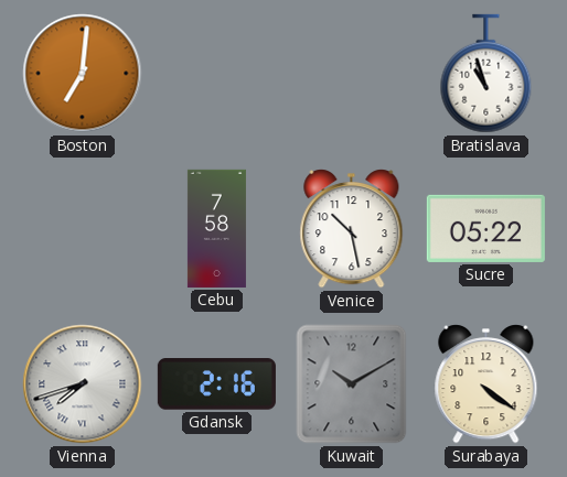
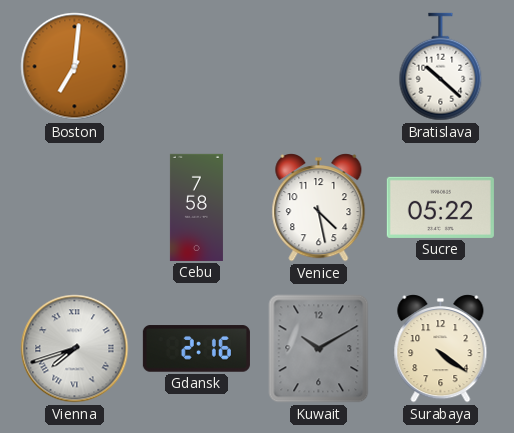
Bratislava: 10:57 -> 10:22
Venice: 10:28 -> 4:28
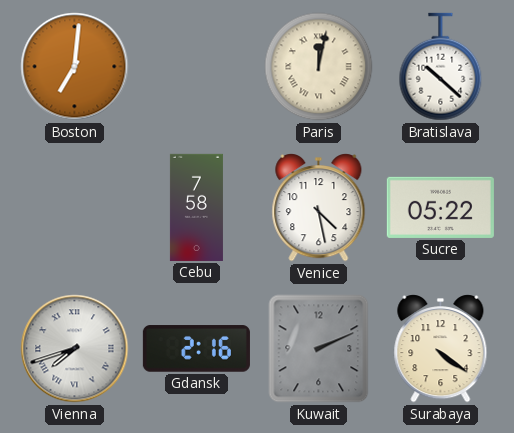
Paris: none -> 12:02
Kuwait: 10:10 -> 2:11
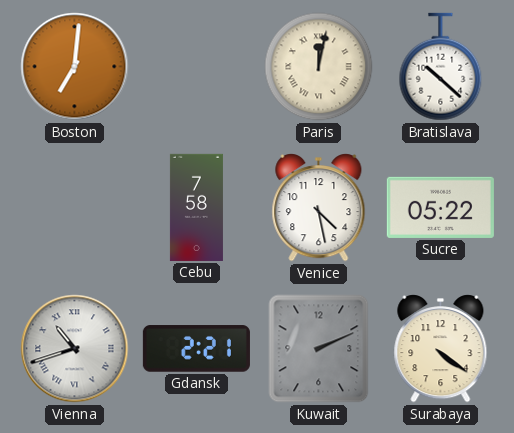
Vienna: 7:42 -> 10:42
Gdansk: 2:16 -> 2:21
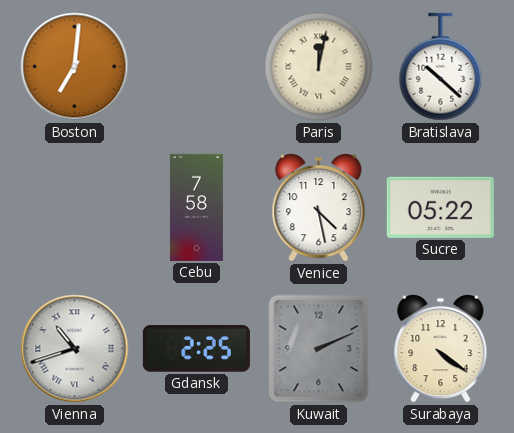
Gdansk: 2:21 -> 2:25
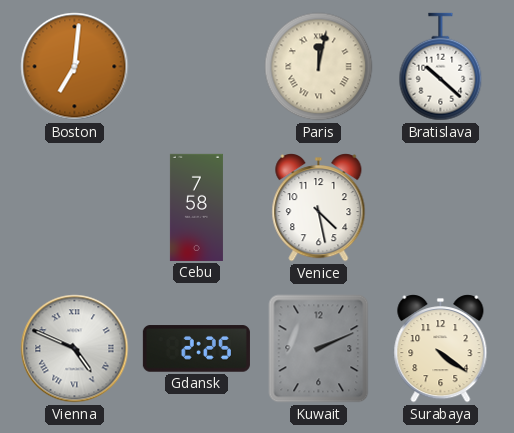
Sucre: 05:22 -> none
Vienna: 10:42 -> 4:49
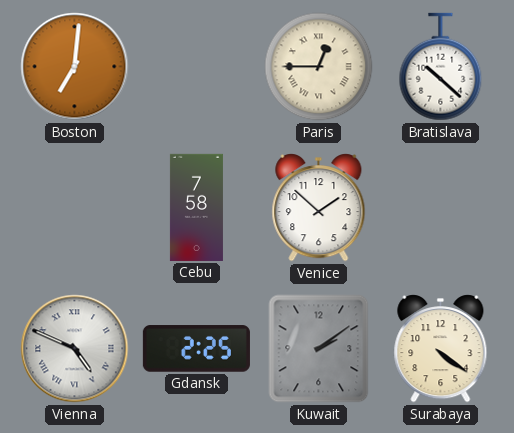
Paris: 12:02 -> 12:45
Venice: 4:28 -> 1:52
Kuwait: 2:11 -> 2:09
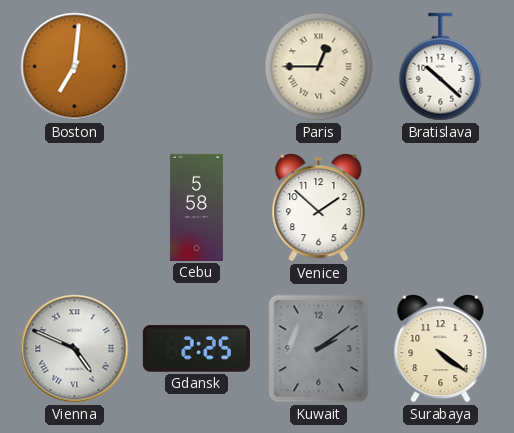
Cebu: 7:58 -> 5:58
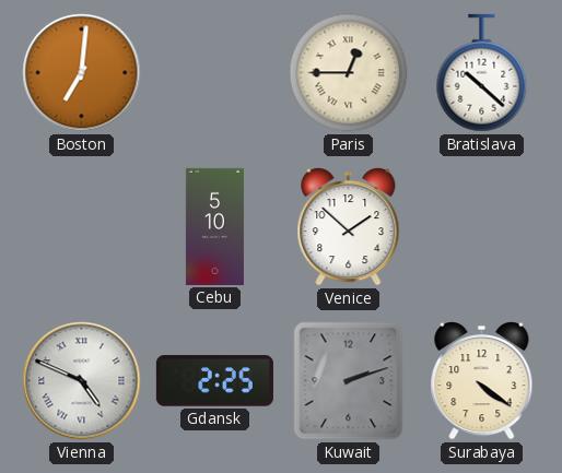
Cebu: 5:58 -> 5:10
Kuwait: 2:09 -> 2:12
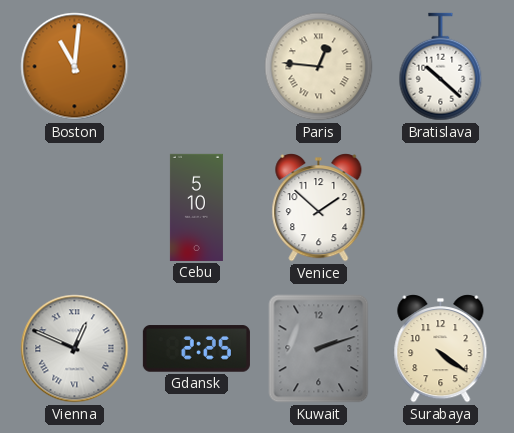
Boston: 7:01 -> 11:01
Paris: 12:45 -> 12:46
Vienna: 4:49 -> 12:49
